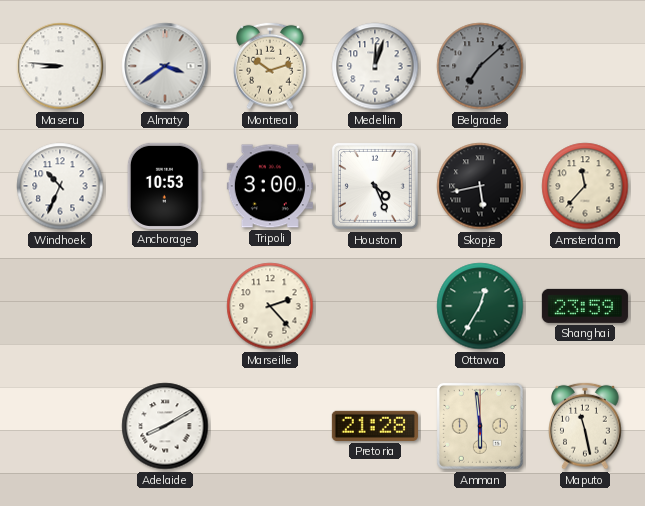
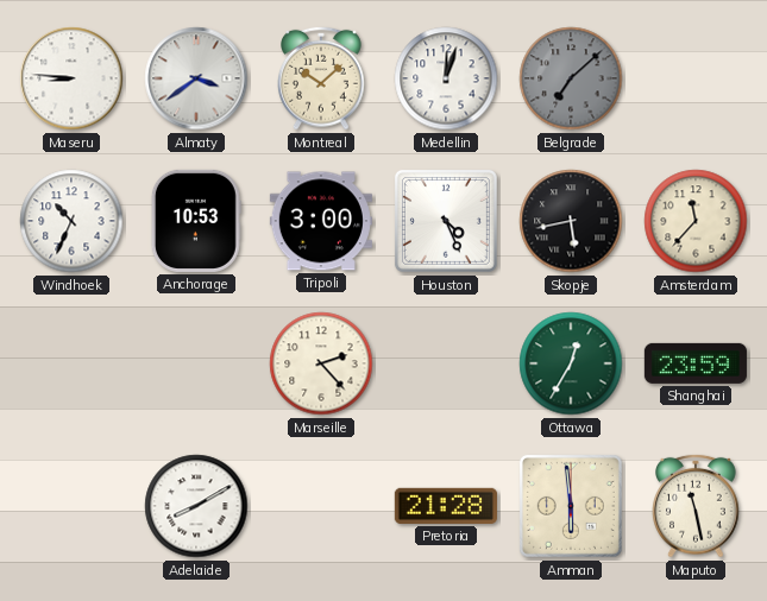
Montreal: 10:12 -> 10:08
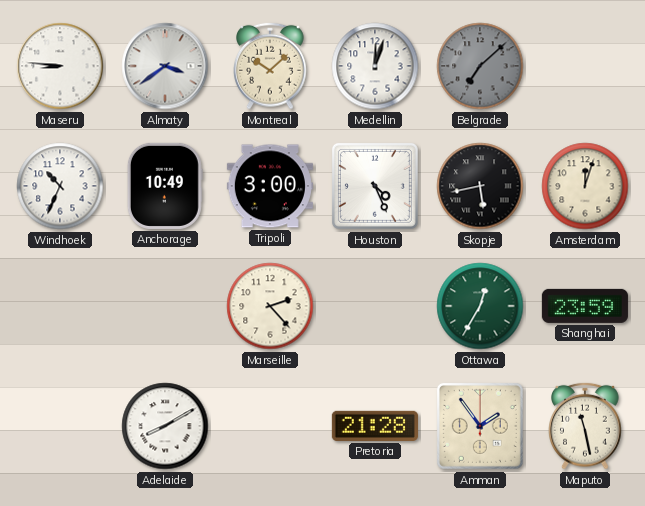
Anchorage: 10:53 -> 10:49
Amsterdam: 11:37 -> 12:03
Amman: 5:59 -> 1:54
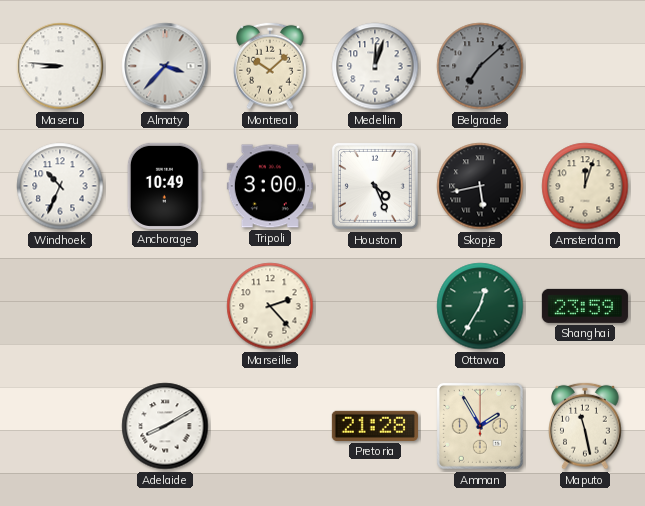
Almaty: 3:39 -> 3:37
Amman: 1:54 -> 1:55
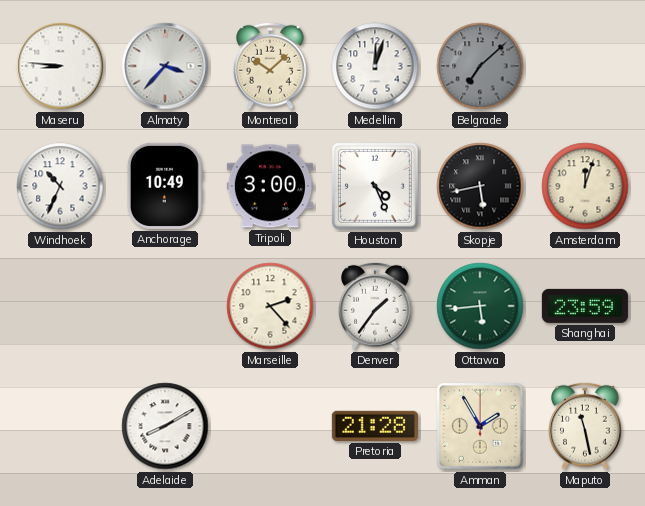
Denver: none -> 1:36
Ottawa: 12:35 -> 5:44
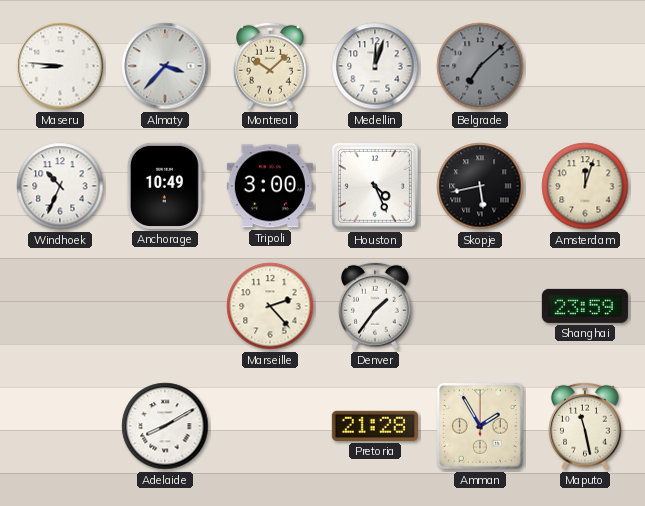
Ottawa: 5:44 -> none
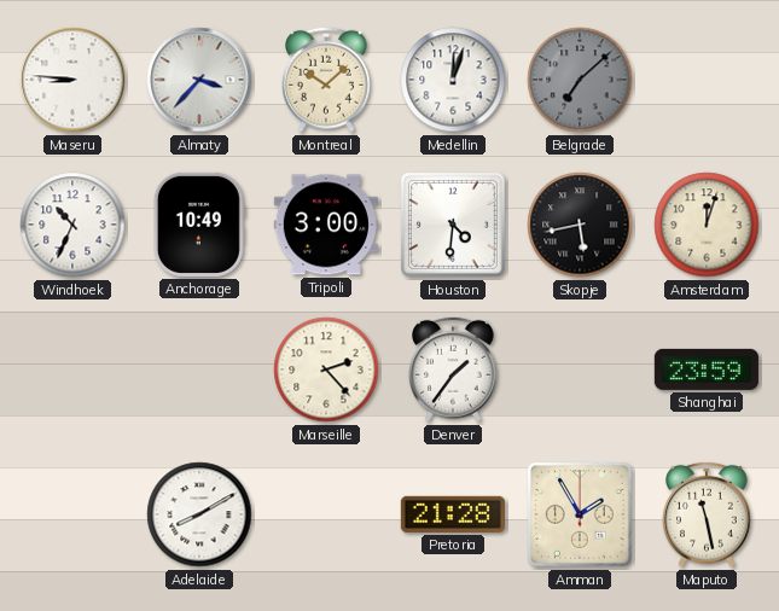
Houston: 4:26 -> 4:31
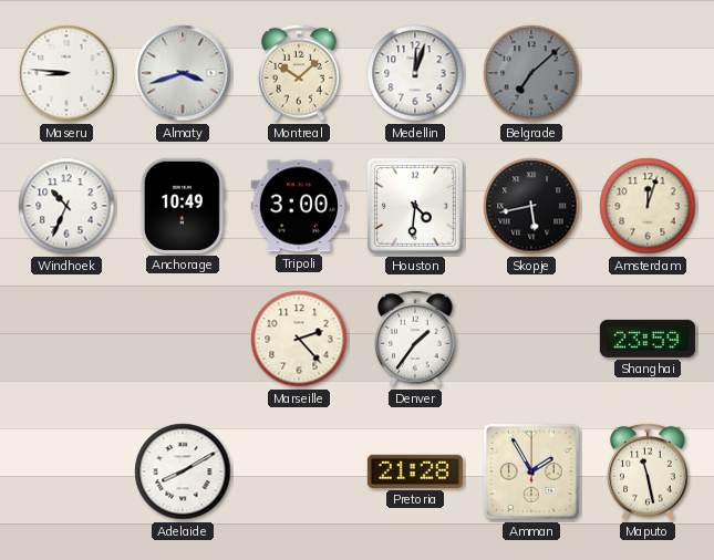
Almaty: 3:37 -> 3:42
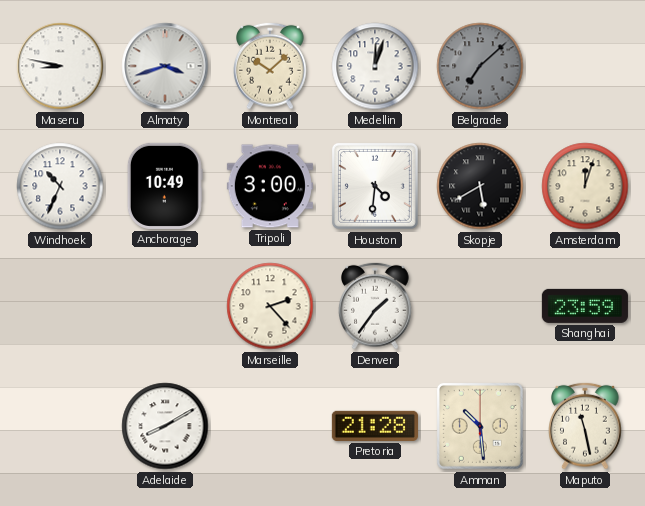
Maseru: 8:46 -> 8:47
Skopje: 5:43 -> 5:40
Amman: 1:55 -> 10:29
